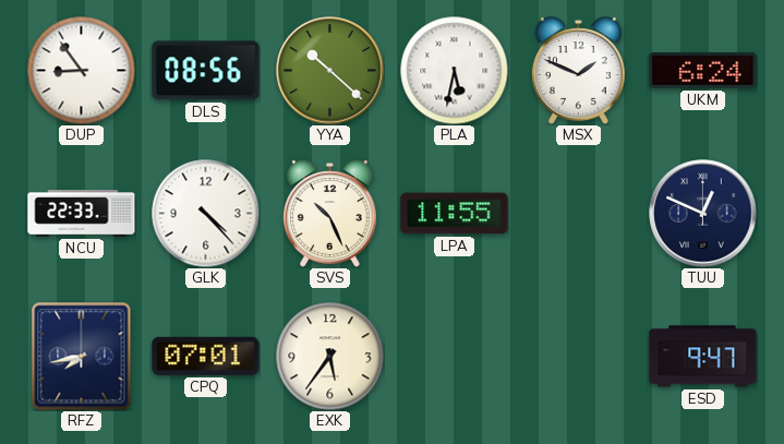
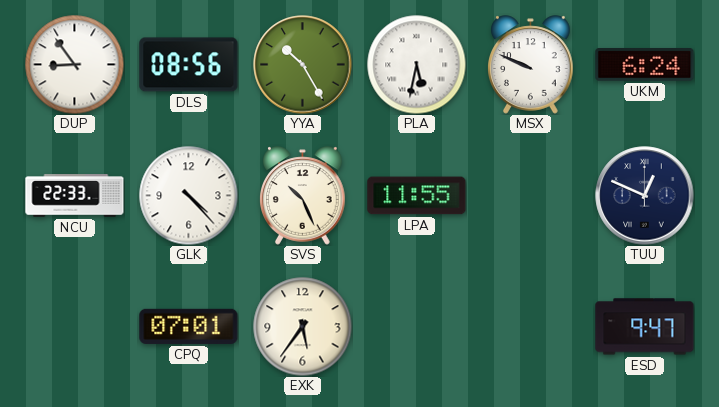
YYA: 10:22 -> 10:25
MSX: 1:49 -> 9:49
RFZ: 7:43 -> none
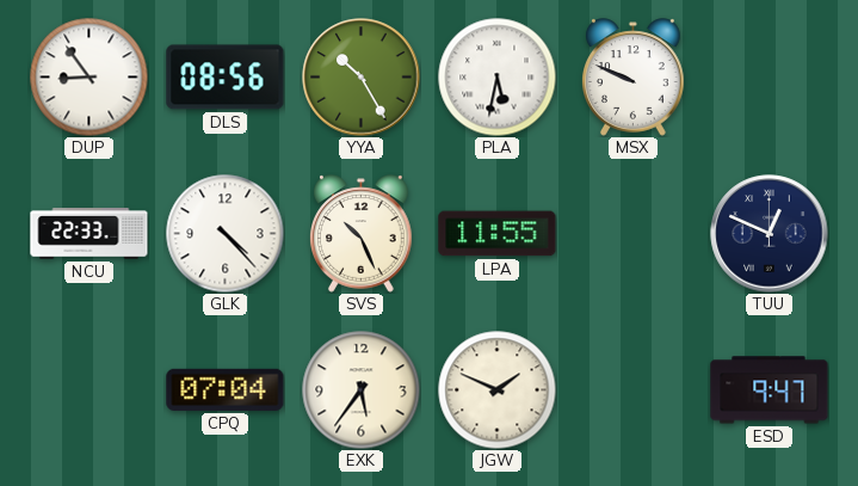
UKM: 6:24 -> none
CPQ: 07:01 -> 07:04
JGW: none -> 1:49
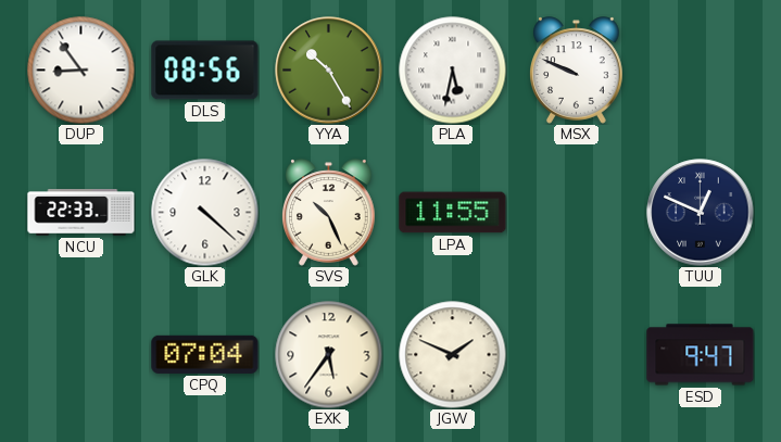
GLK: 4:23 -> 4:22
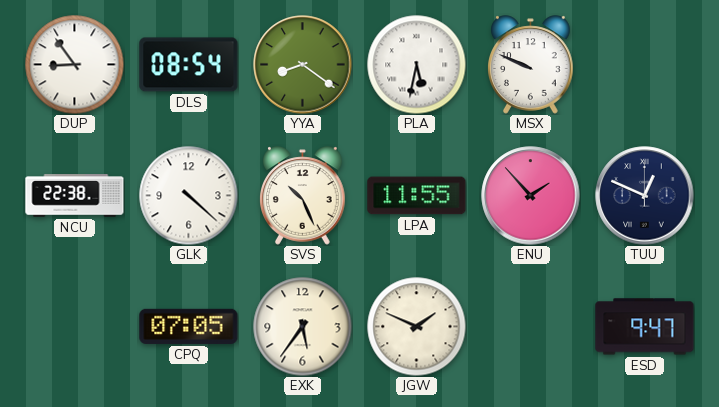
DLS: 08:56 -> 08:54
YYA: 10:25 -> 8:21
NCU: 22:33 -> 22:38
ENU: none -> 1:53
CPQ: 07:04 -> 07:05
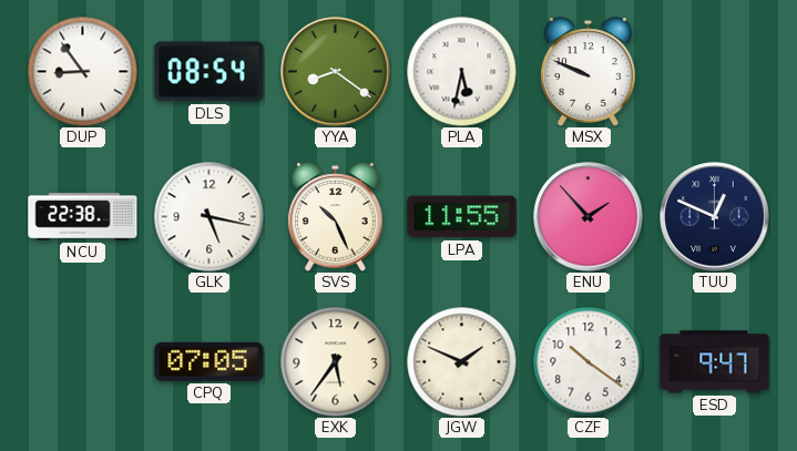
GLK: 4:22 -> 5:17
CZF: none -> 10:21
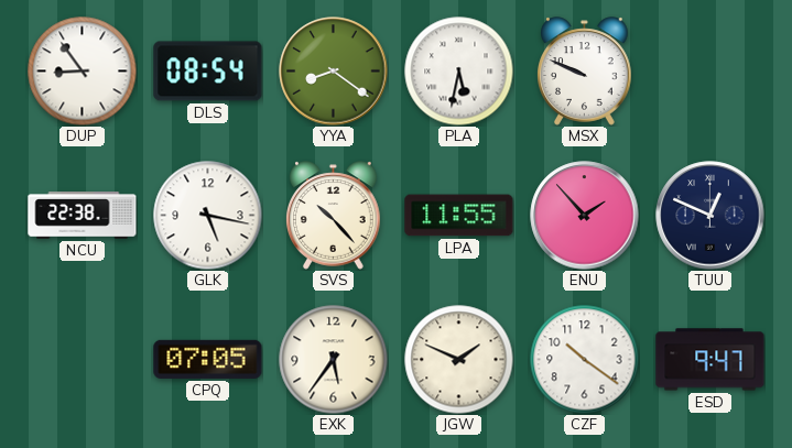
SVS: 10:26 -> 10:23
